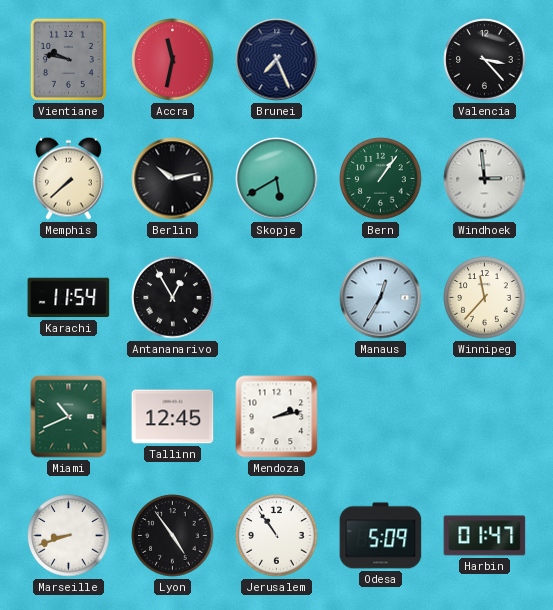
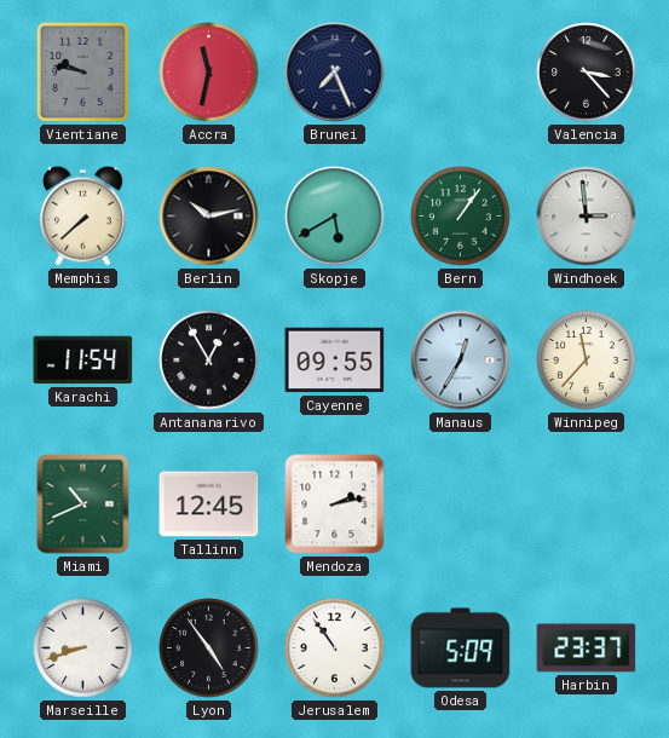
Cayenne: none -> 09:55
Harbin: 01:47 -> 23:37
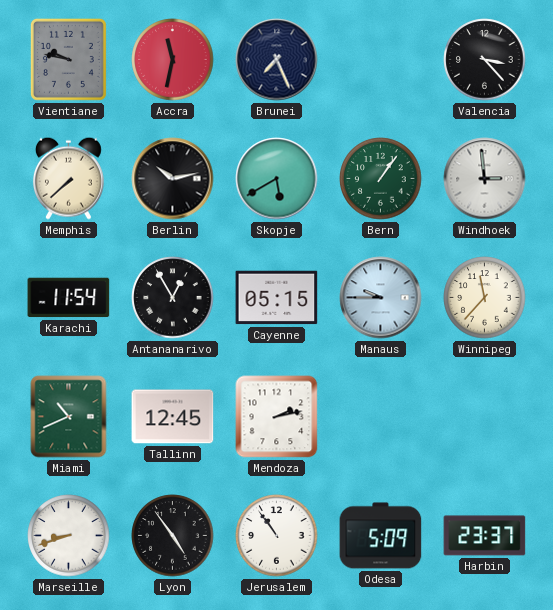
Cayenne: 09:55 -> 05:15
Manaus: 12:35 -> 9:45
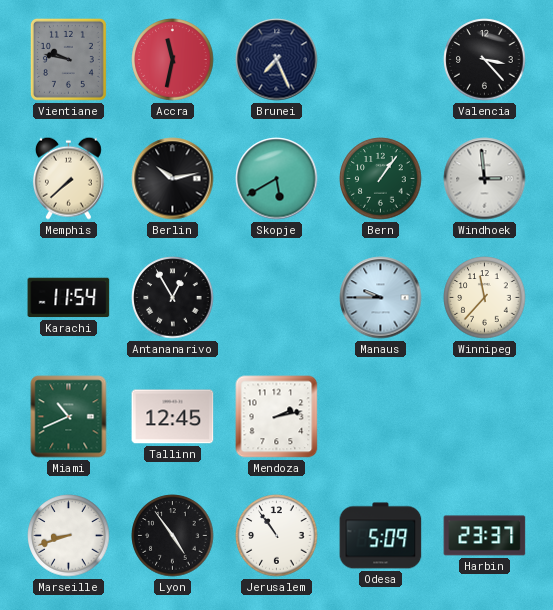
Cayenne: 05:15 -> none
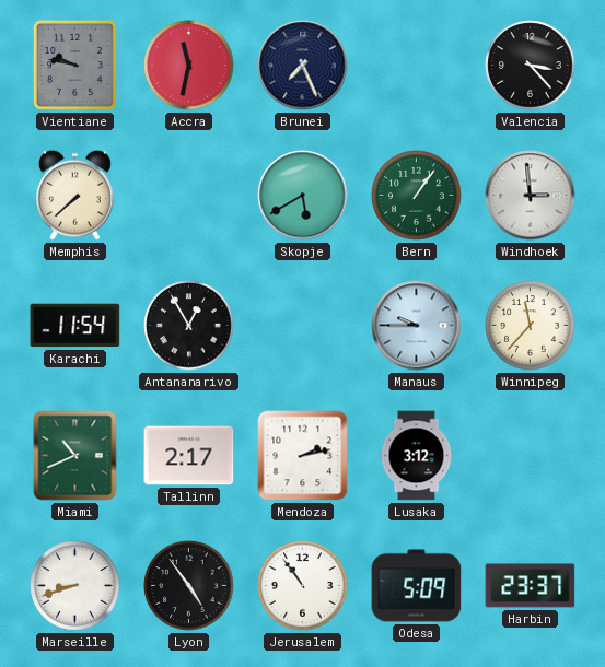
Berlin: 10:13 -> none
Tallinn: 12:45 -> 2:17
Lusaka: none -> 3:12
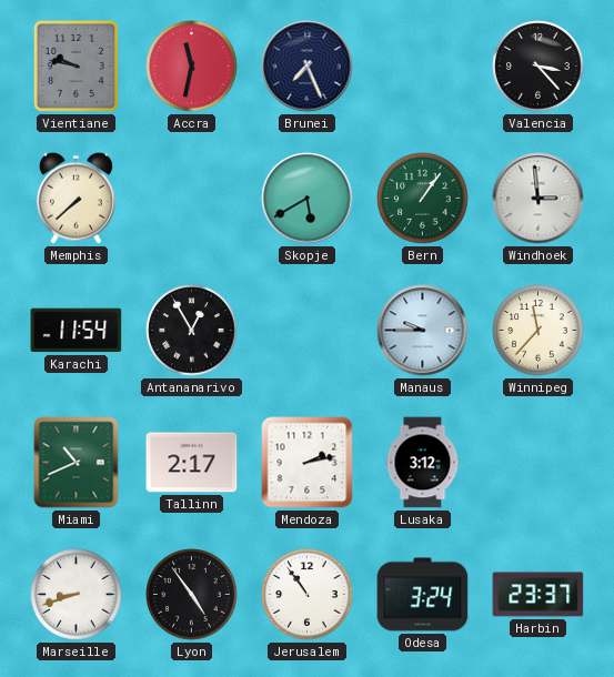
Odesa: 5:09 -> 3:24
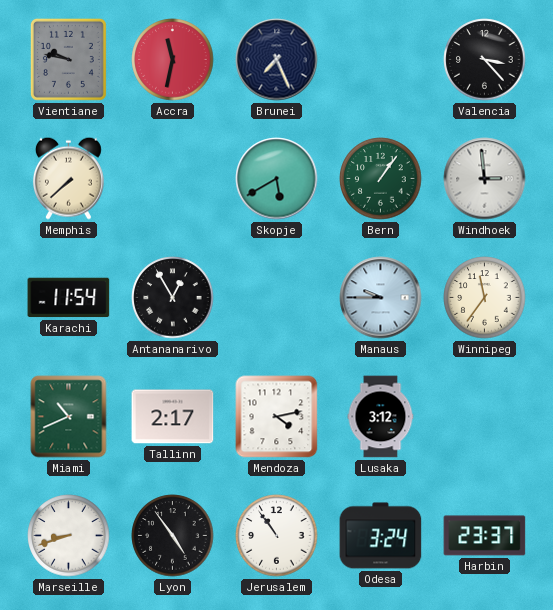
Winnipeg: 11:37 -> 11:36
Mendoza: 2:13 -> 4:13
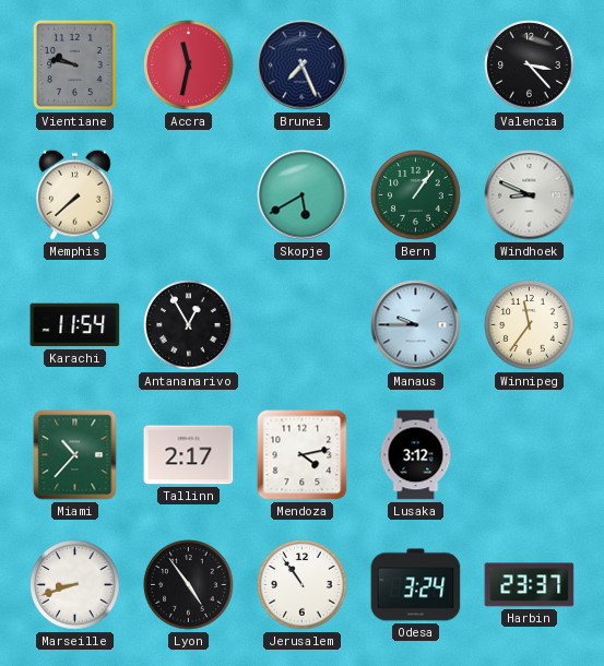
Windhoek: 2:59 -> 8:49
Miami: 10:41 -> 10:37
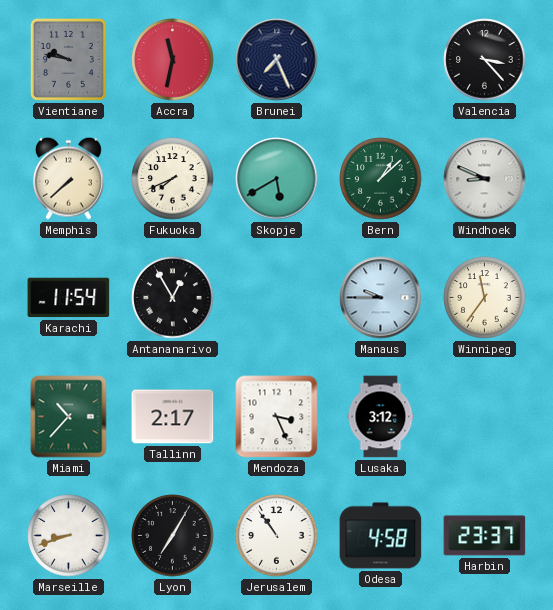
Fukuoka: none -> 7:41
Bern: 1:06 -> 1:08
Mendoza: 4:13 -> 3:26
Lyon: 4:54 -> 7:05
Odesa: 3:24 -> 4:58
